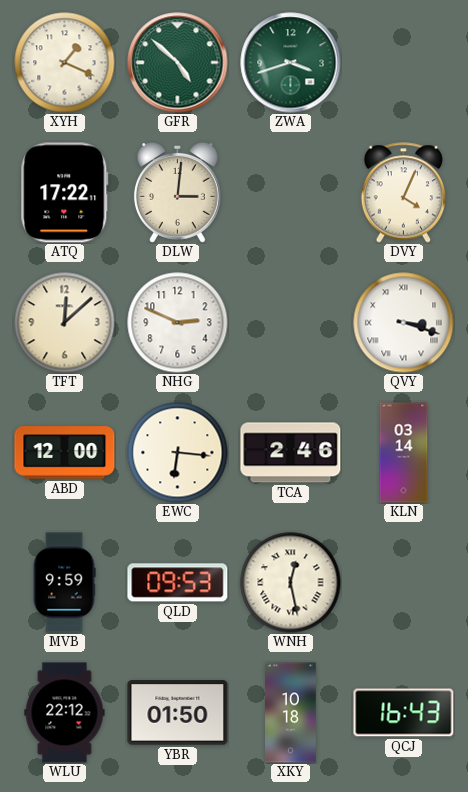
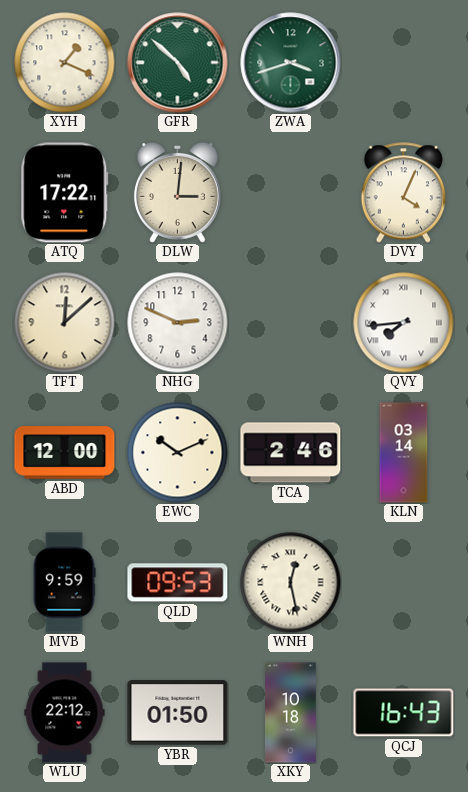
QVY: 3:18 -> 7:44
EWC: 6:16 -> 10:11
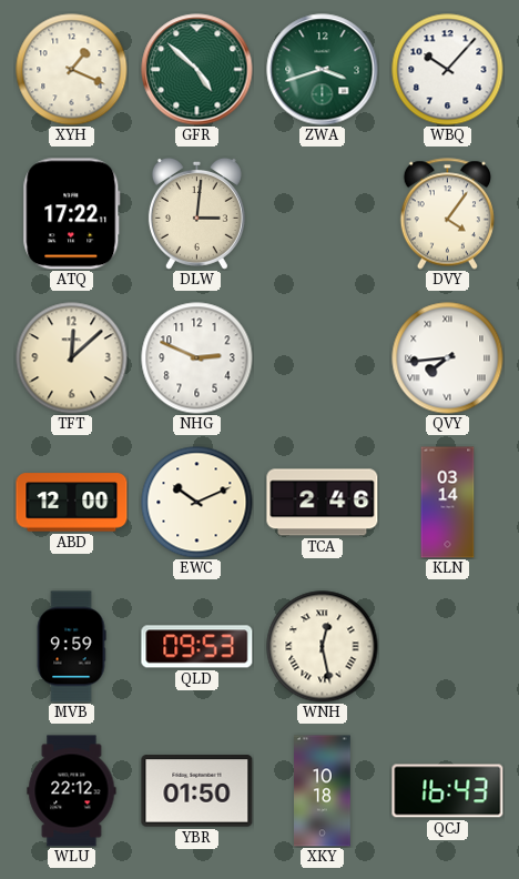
WBQ: none -> 10:07
DVY: 4:04 -> 4:06
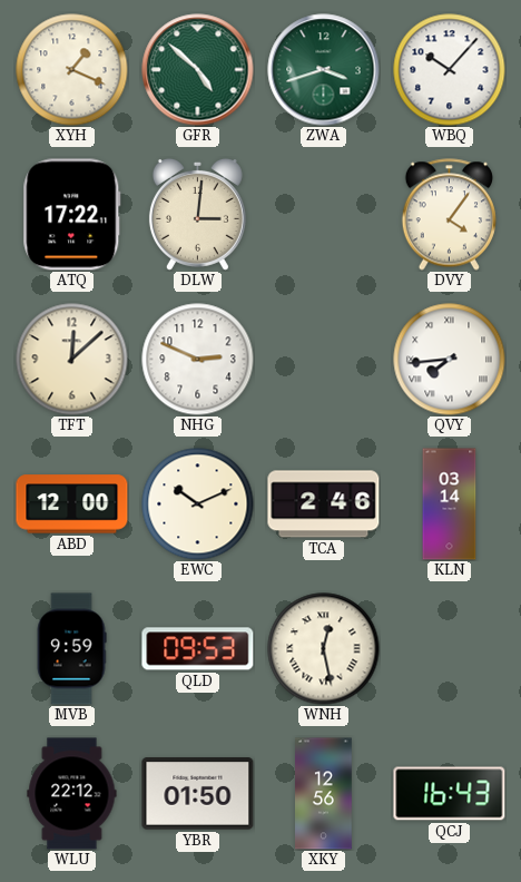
XKY: 10:18 -> 12:56
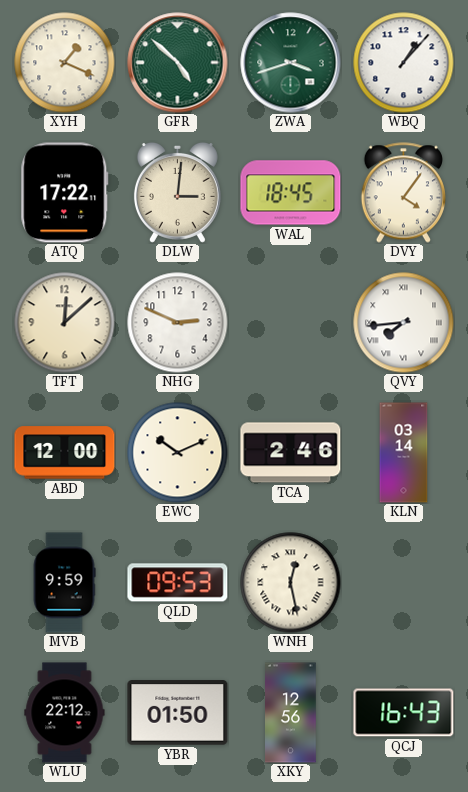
WBQ: 10:07 -> 1:07
WAL: none -> 18:45
